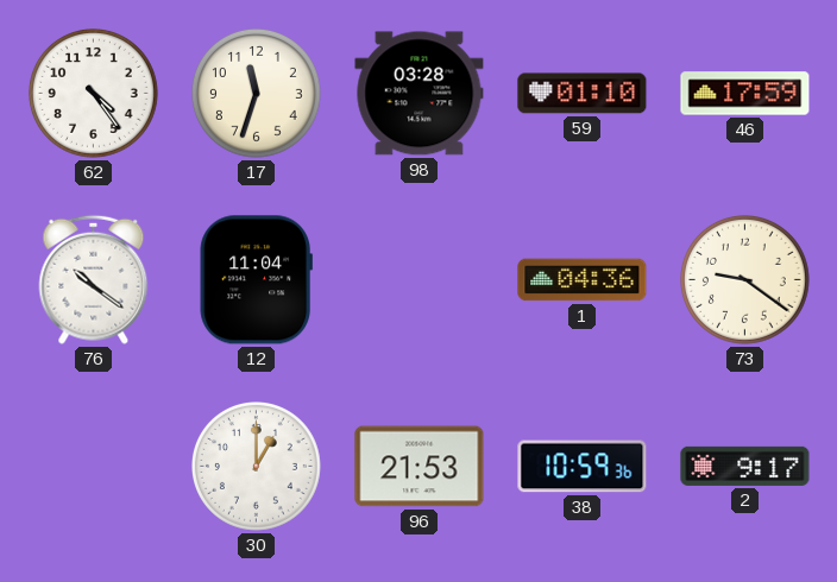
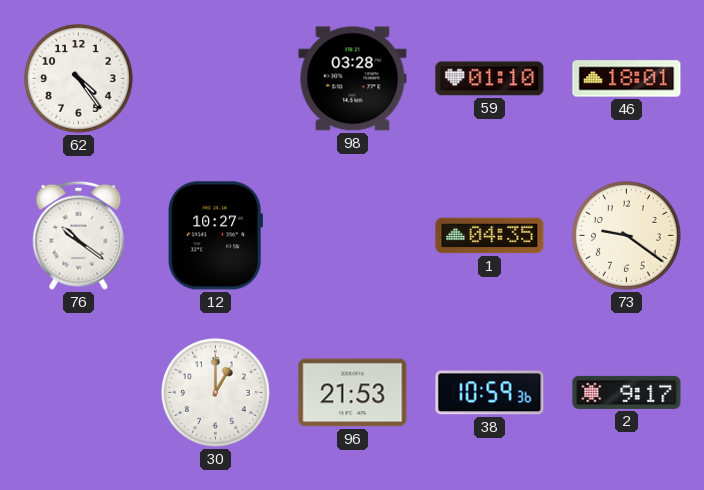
17: 11:33 -> none
46: 17:59 -> 18:01
12: 11:04 -> 10:27
1: 04:36 -> 04:35
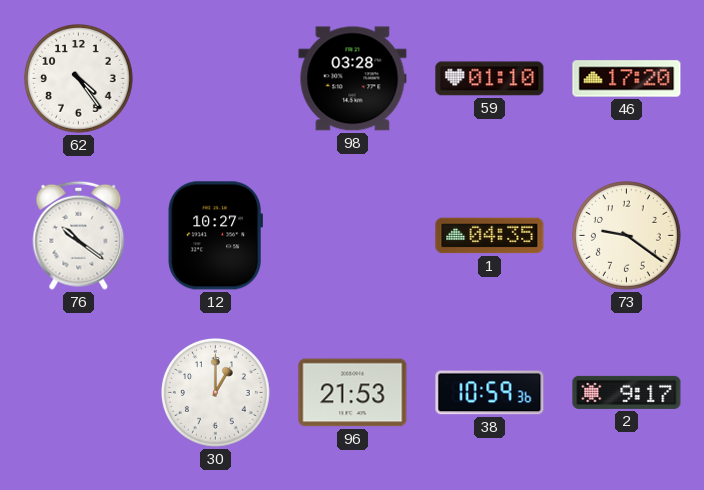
46: 18:01 -> 17:20
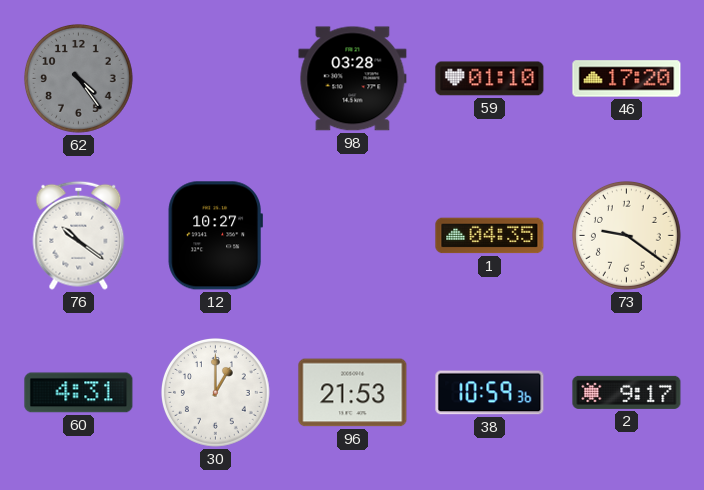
62 dial: white -> grey
60: none -> 4:31
